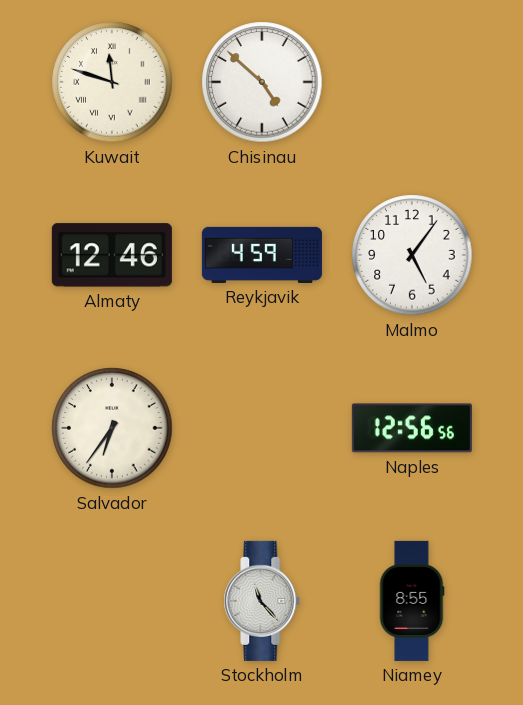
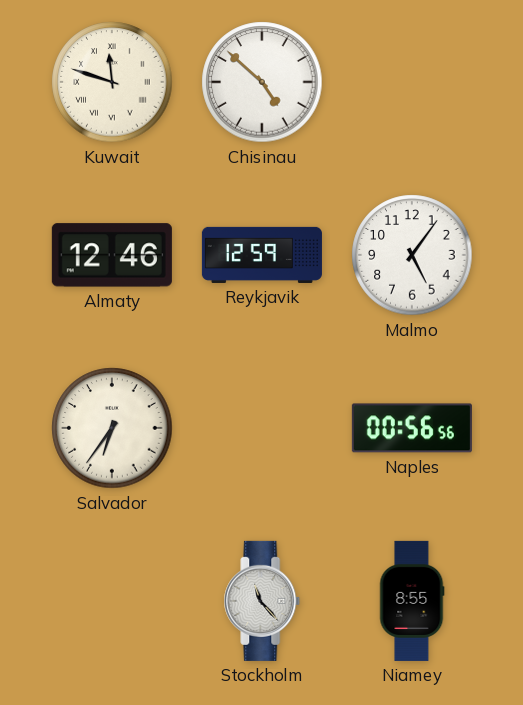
Reykjavik: 4:59 -> 12:59
Naples: 12:56 -> 00:56
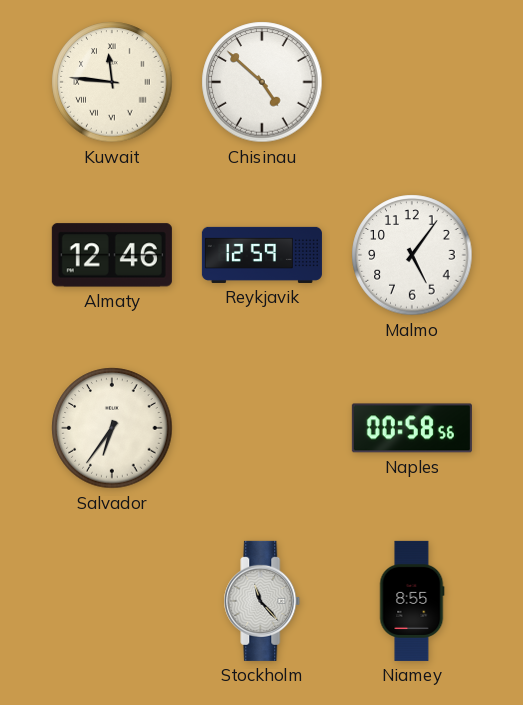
Kuwait: 11:48 -> 11:46
Naples: 00:56 -> 00:58
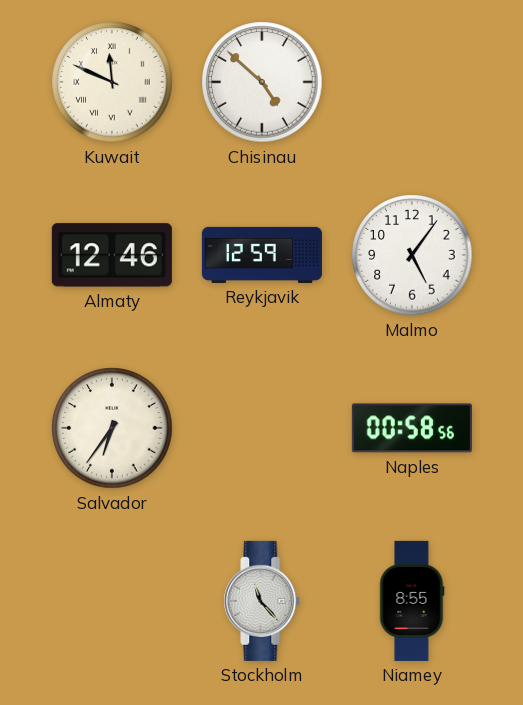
Kuwait: 11:46 -> 11:49
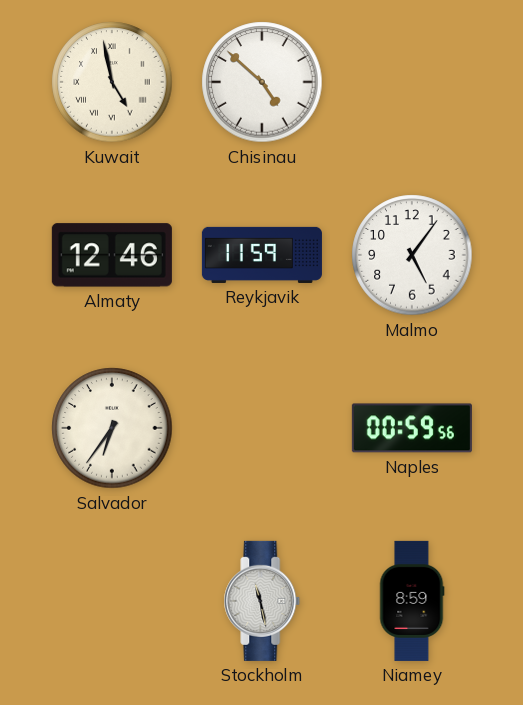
Kuwait: 11:49 -> 4:58
Reykjavik: 12:59 -> 11:59
Naples: 00:58 -> 00:59
Stockholm: 11:23 -> 11:28
Niamey: 8:55 -> 8:59
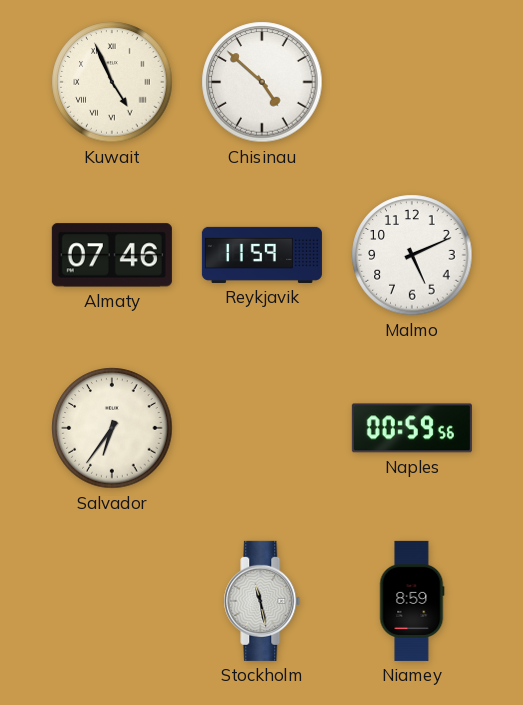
Kuwait: 4:58 -> 4:56
Almaty: 12:46 -> 07:46
Malmo: 5:06 -> 5:11
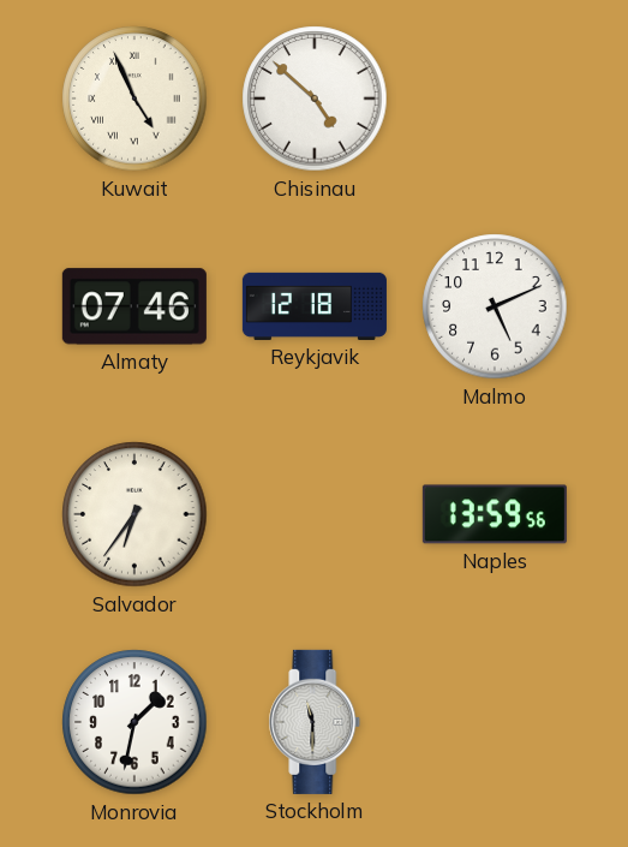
Reykjavik: 11:59 -> 12:18
Naples: 00:59 -> 13:59
Monrovia: none -> 1:32
Stockholm: 11:28 -> 11:30
Niamey: 8:59 -> none
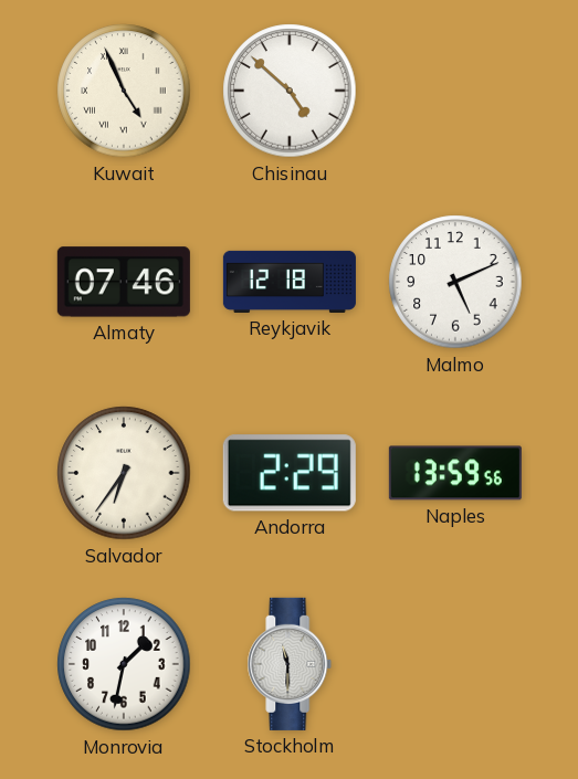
Andorra: none -> 2:29
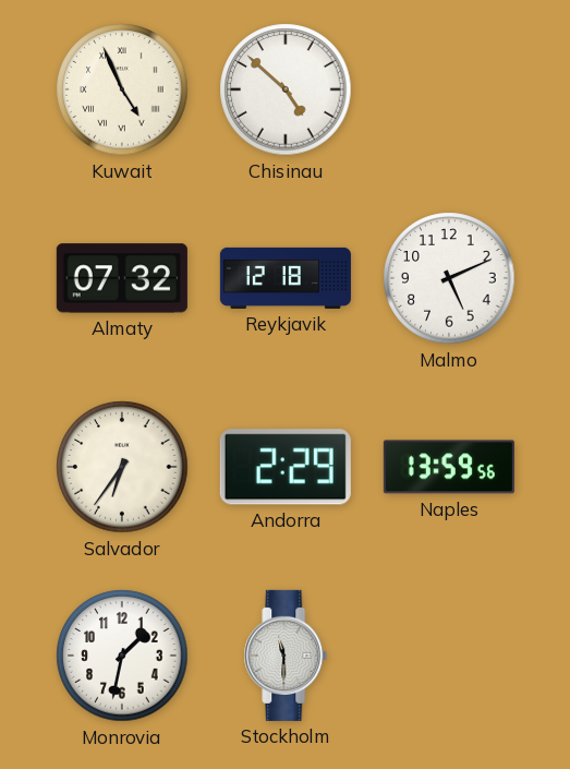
Almaty: 07:46 -> 07:32
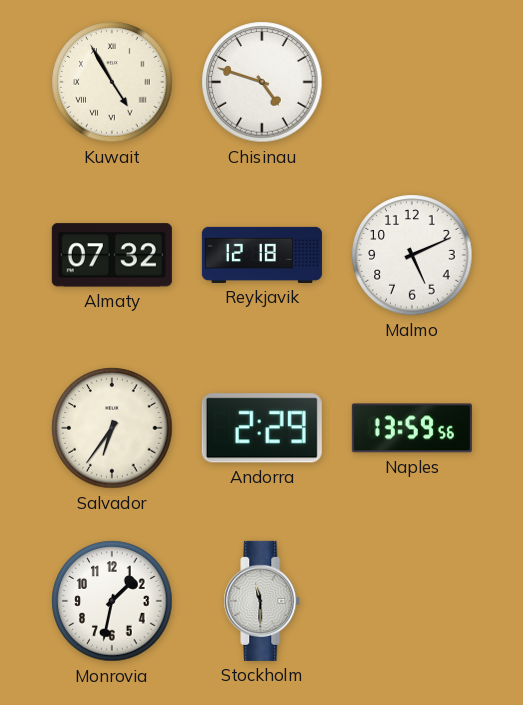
Kuwait: 4:56 -> 4:55
Chisinau: 4:52 -> 4:48
